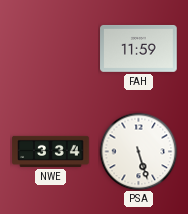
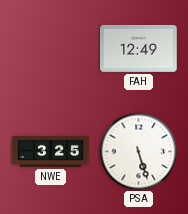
FAH: 11:59 -> 12:49
NWE: 3:34 -> 3:25
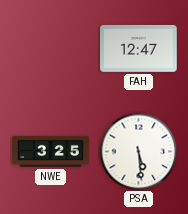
FAH: 12:49 -> 12:47
PSA: 5:27 -> 5:29
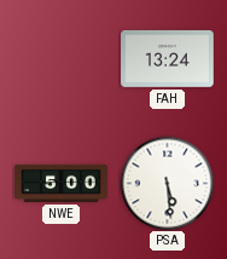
FAH: 12:47 -> 13:24
NWE: 3:25 -> 5:00
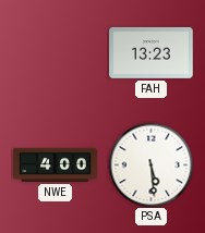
FAH: 13:24 -> 13:23
NWE: 5:00 -> 4:00
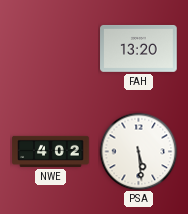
FAH: 13:23 -> 13:20
NWE: 4:00 -> 4:02
